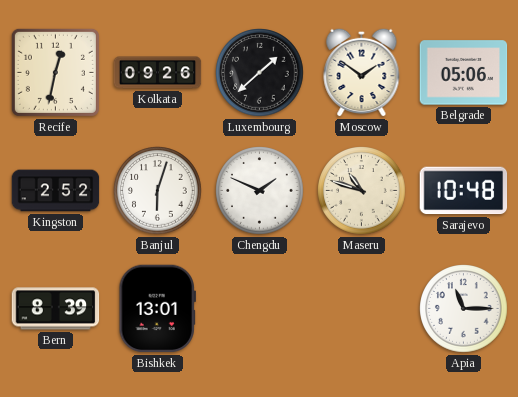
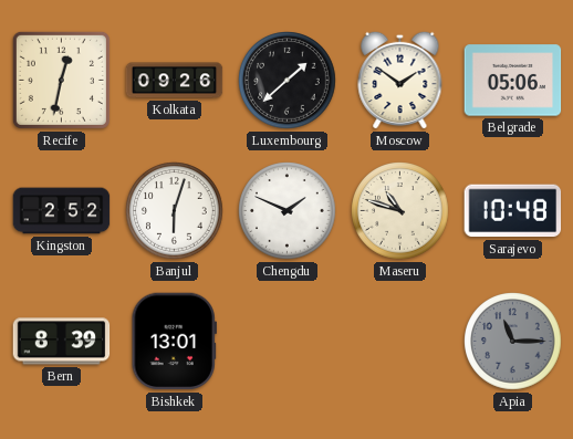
Apia dial: white -> grey
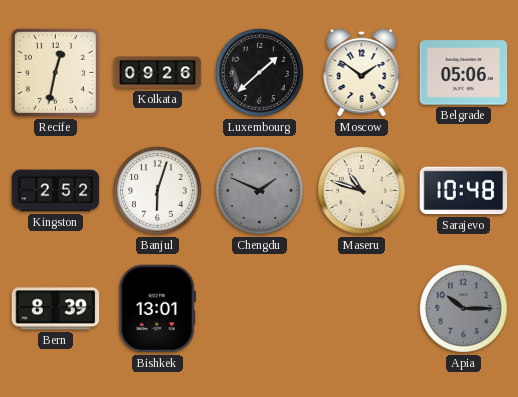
Chengdu dial: white -> grey
Apia: 11:15 -> 10:15
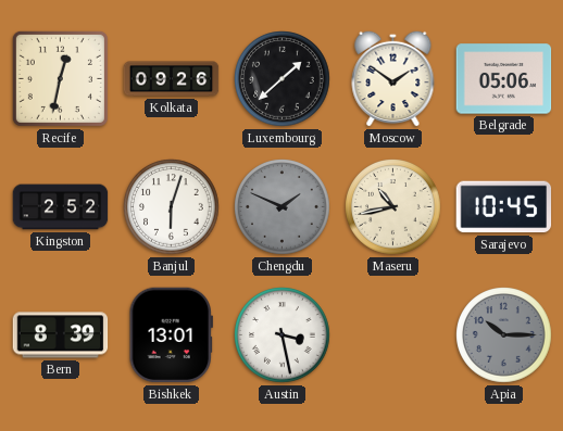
Maseru: 10:48 -> 10:43
Sarajevo: 10:48 -> 10:45
Austin: none -> 3:28
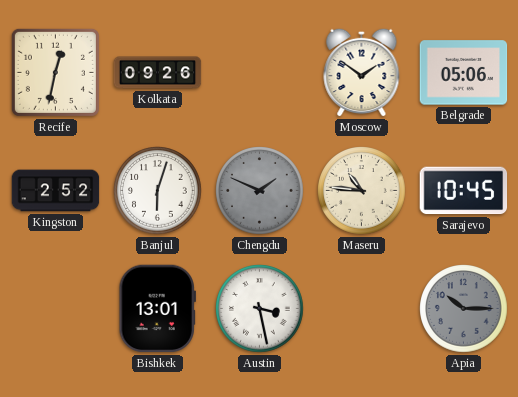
Luxembourg: 1:38 -> none
Maseru: 10:43 -> 10:46
Bern: 8:39 -> none
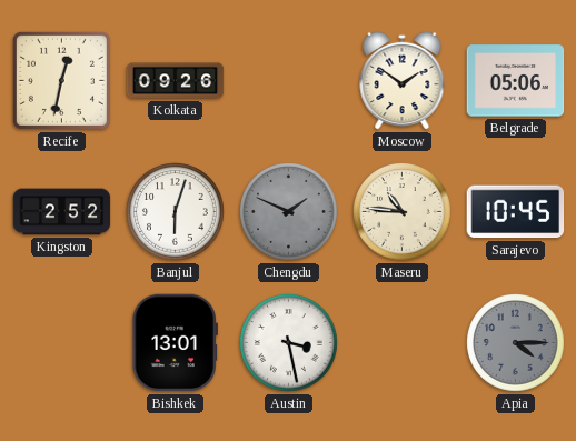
Apia: 10:15 -> 4:15
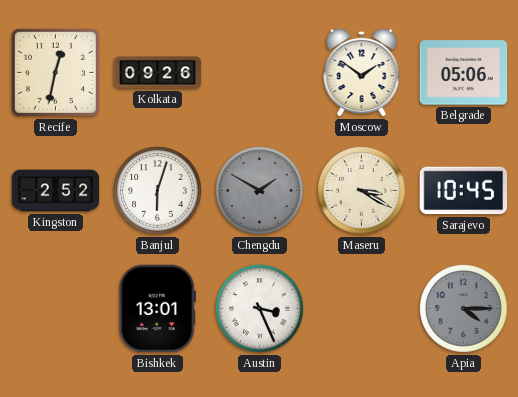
Chengdu: 1:49 -> 1:50
Maseru: 10:46 -> 3:20
Austin: 3:28 -> 3:26
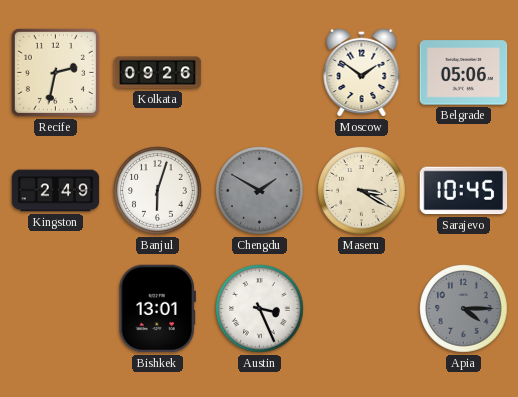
Recife: 12:32 -> 2:32
Kingston: 2:52 -> 2:49
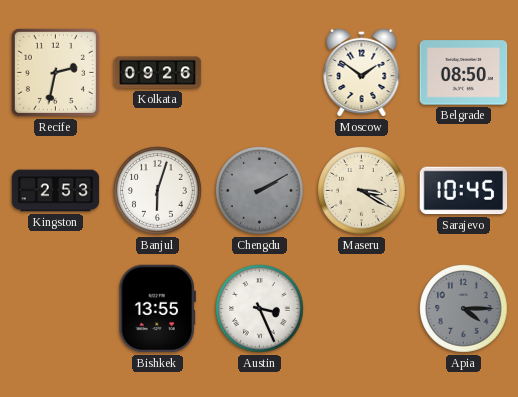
Belgrade: 05:06 -> 08:50
Kingston: 2:49 -> 2:53
Chengdu: 1:50 -> 2:10
Bishkek: 13:01 -> 13:55
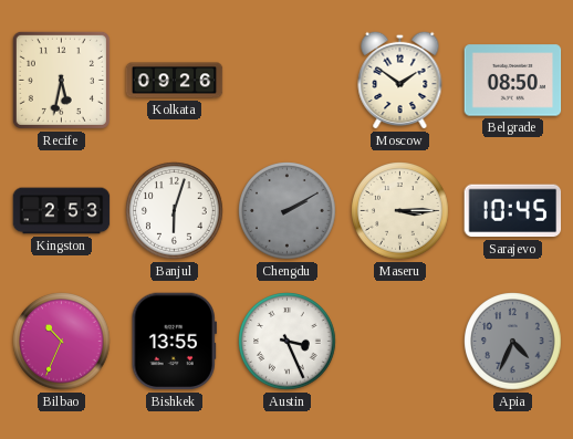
Recife: 2:32 -> 5:32
Maseru: 3:20 -> 3:15
Bilbao: none -> 10:34
Apia: 4:15 -> 4:34
